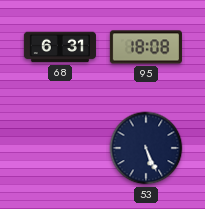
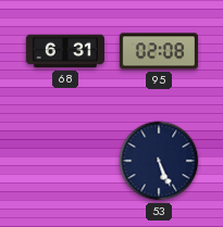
95: 18:08 -> 02:08
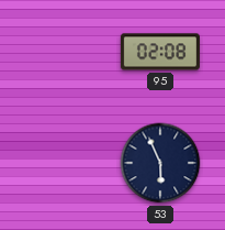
68: 6:31 -> none
53: 5:26 -> 5:56
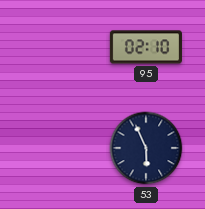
95: 02:08 -> 02:10
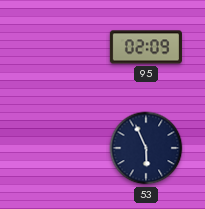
95: 02:10 -> 02:09
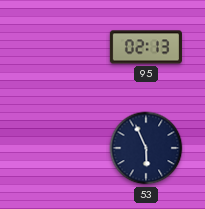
95: 02:09 -> 02:13
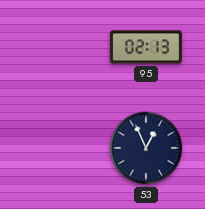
53: 5:56 -> 12:56
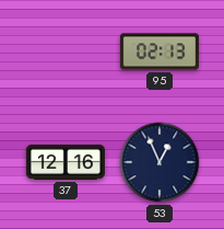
37: none -> 12:16
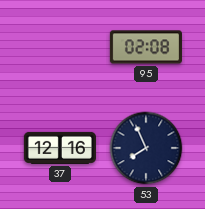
95: 02:13 -> 02:08
53: 12:56 -> 7:56
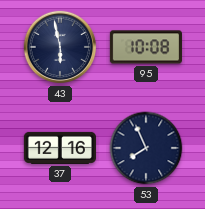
43: none -> 5:58
95: 02:08 -> 10:08
